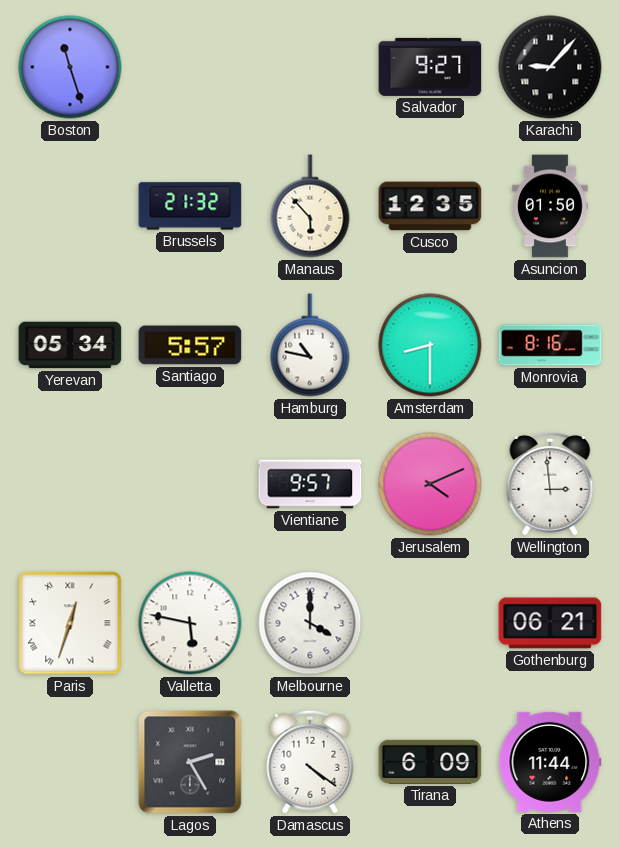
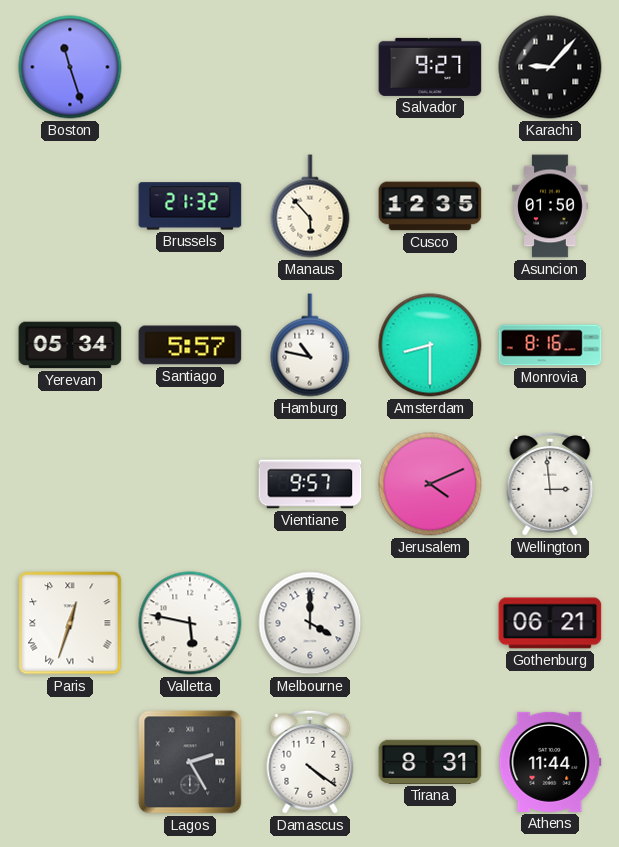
Tirana: 6:09 -> 8:31
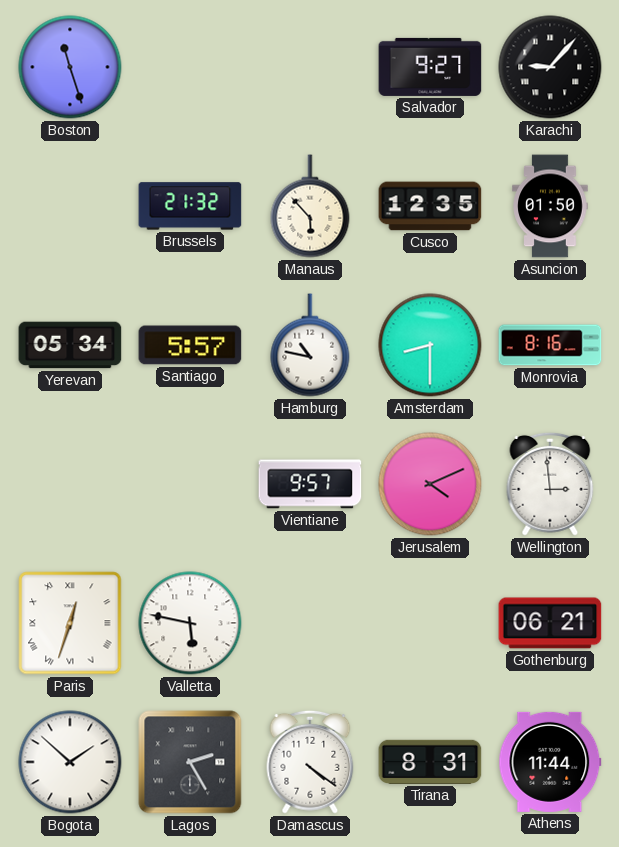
Melbourne: 4:00 -> none
Bogota: none -> 1:52
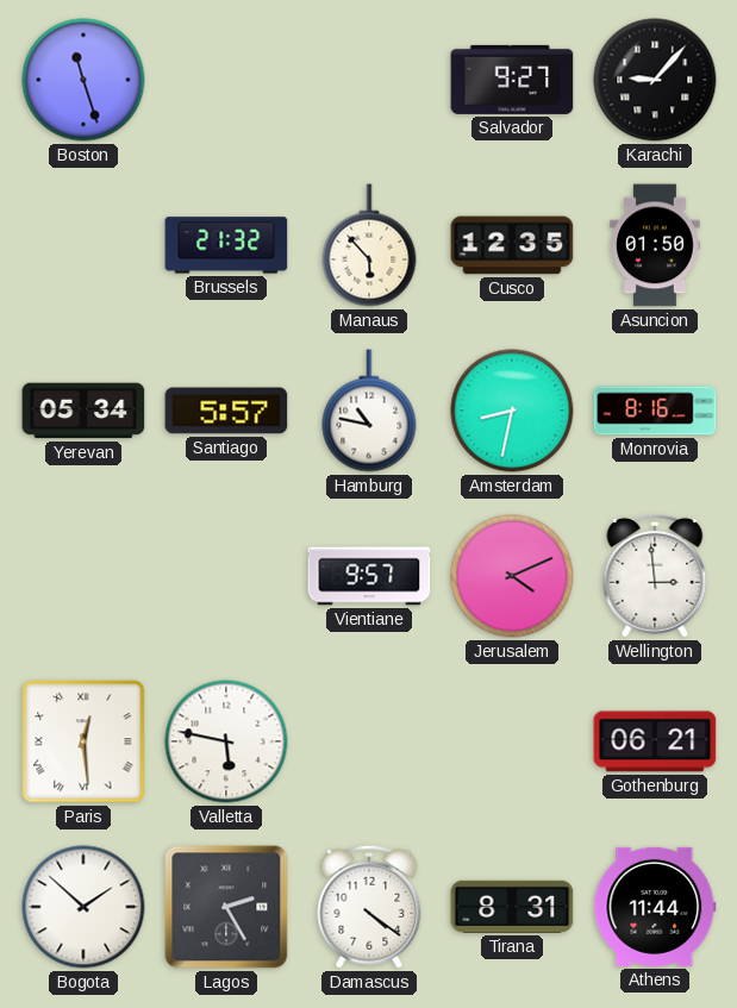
Amsterdam: 8:30 -> 8:32
Paris: 12:33 -> 12:29
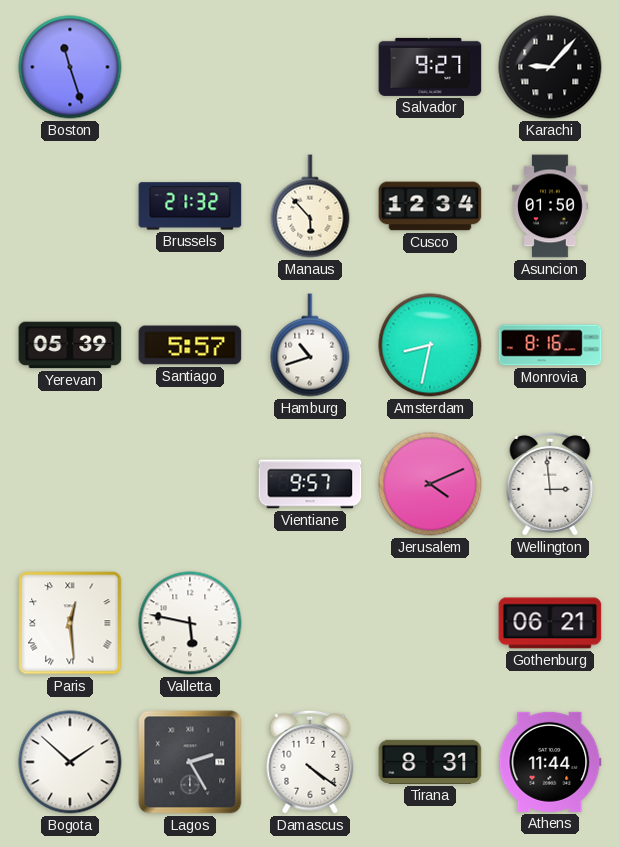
Cusco: 12:35 -> 12:34
Yerevan: 05:34 -> 05:39
Hamburg: 10:47 -> 10:42
